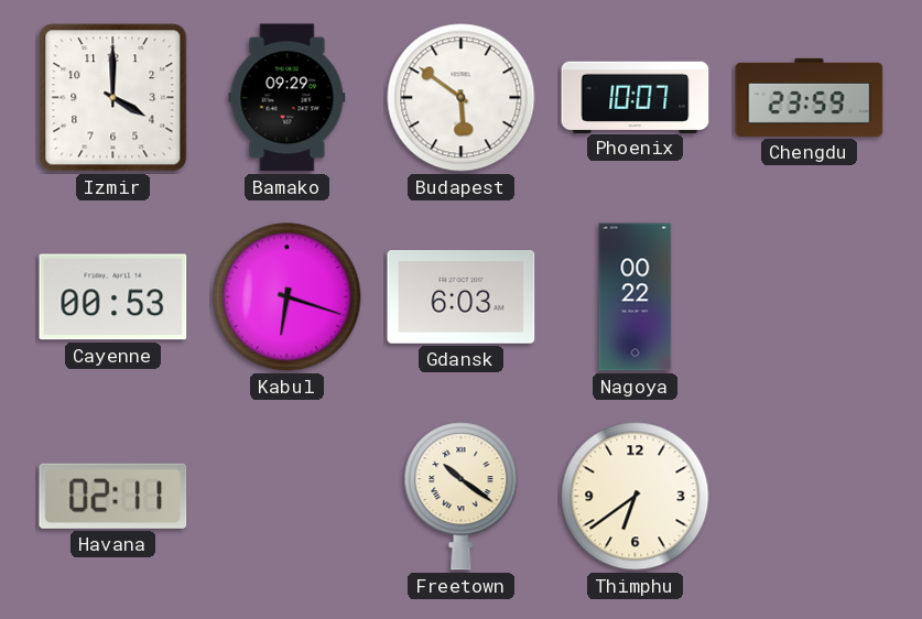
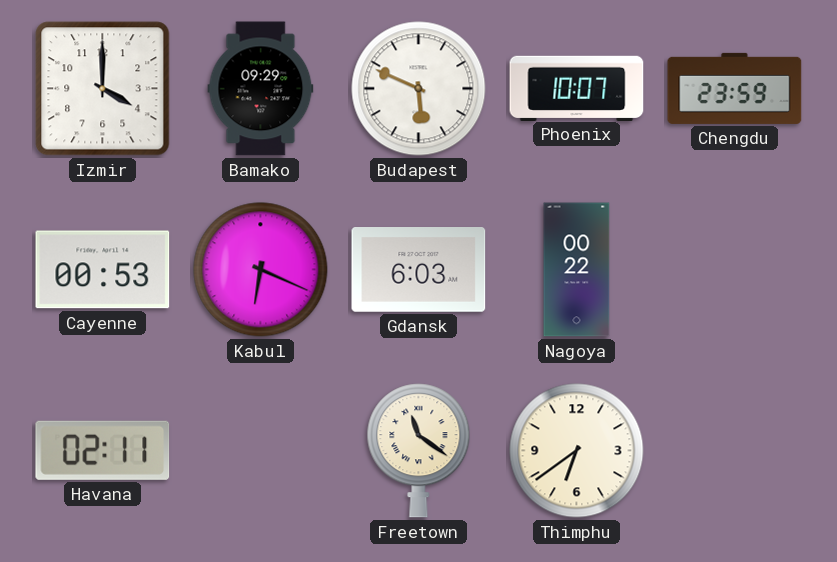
Budapest: 5:51 -> 5:49
Kabul: 6:18 -> 6:19
Freetown: 10:21 -> 11:21
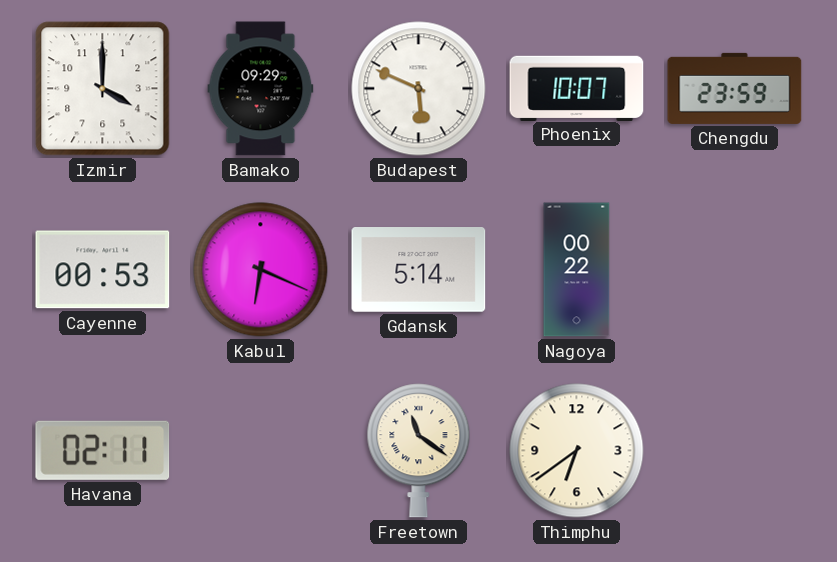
Gdansk: 6:03 -> 5:14
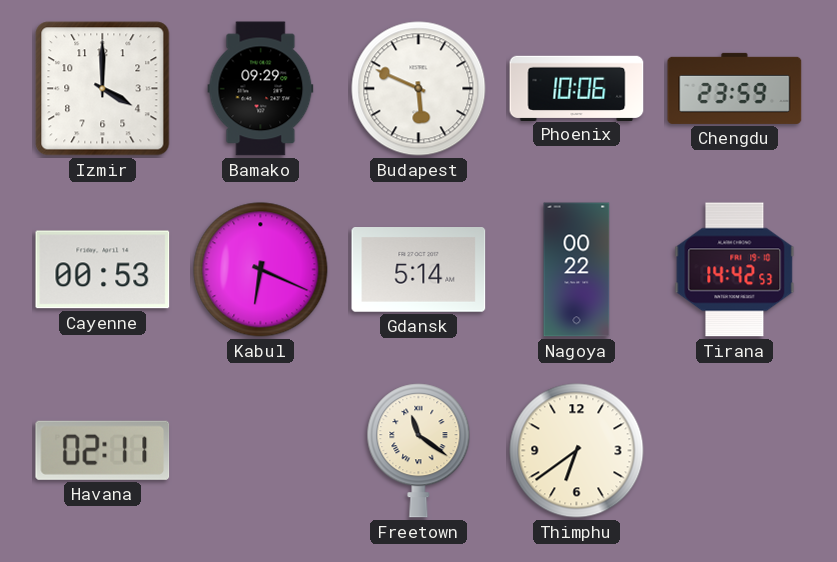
Phoenix: 10:07 -> 10:06
Tirana: none -> 14:42
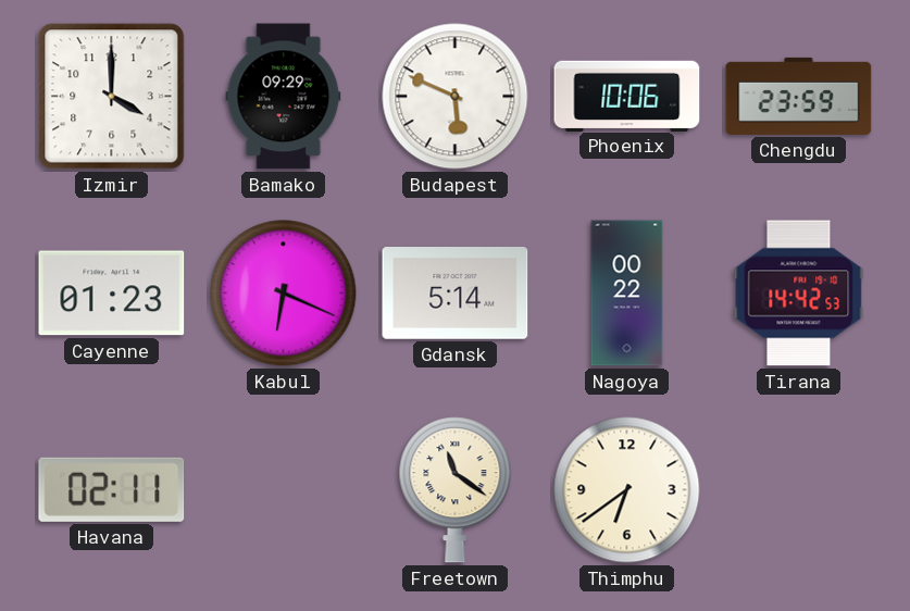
Cayenne: 00:53 -> 01:23
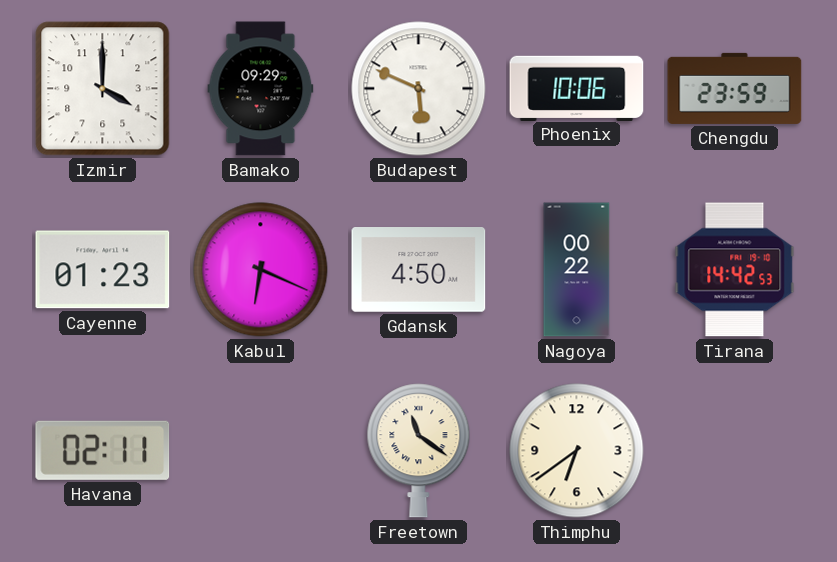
Gdansk: 5:14 -> 4:50
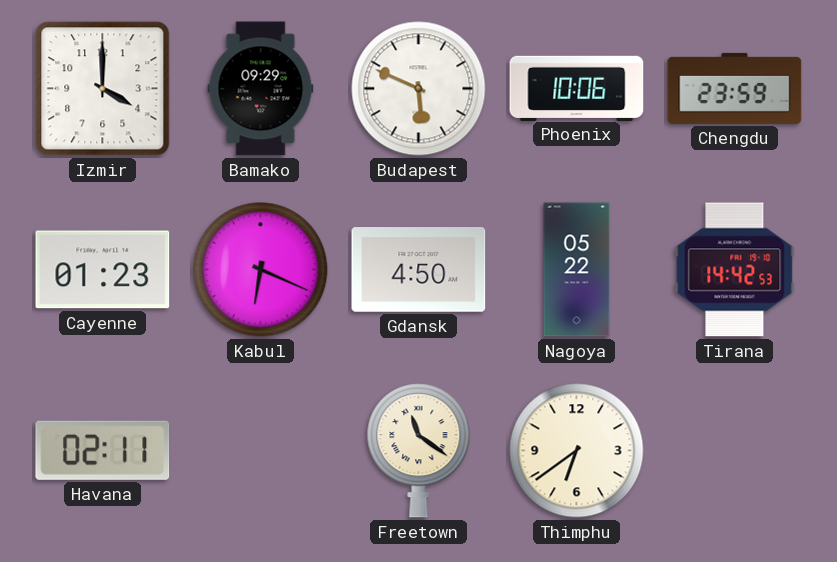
Nagoya: 00:22 -> 05:22
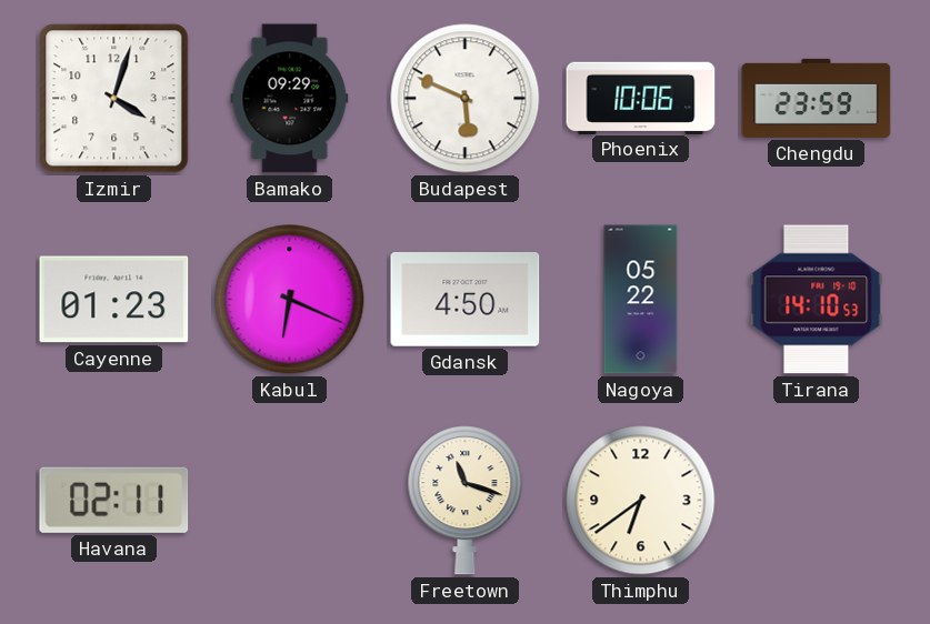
Izmir: 4:00 -> 4:03
Tirana: 14:42 -> 14:10
Freetown: 11:21 -> 11:18
